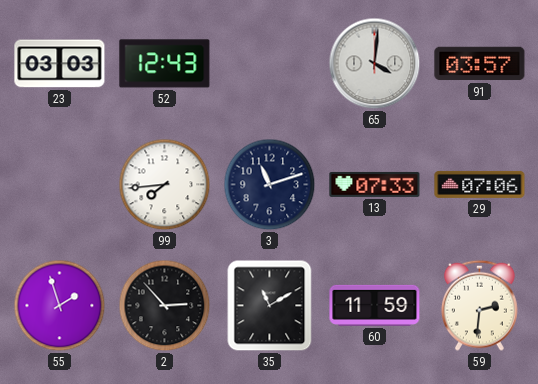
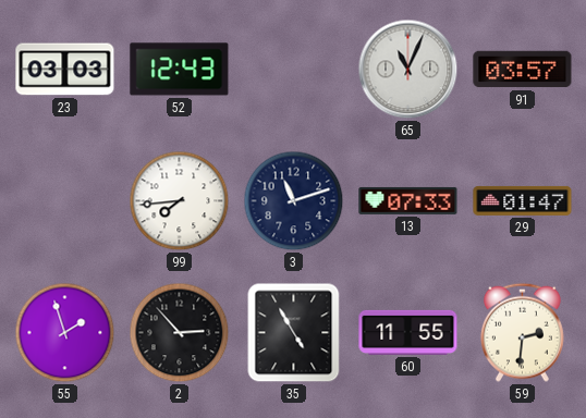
65: 4:01 -> 11:04
29: 07:06 -> 01:47
35: 11:10 -> 4:55
60: 11:59 -> 11:55
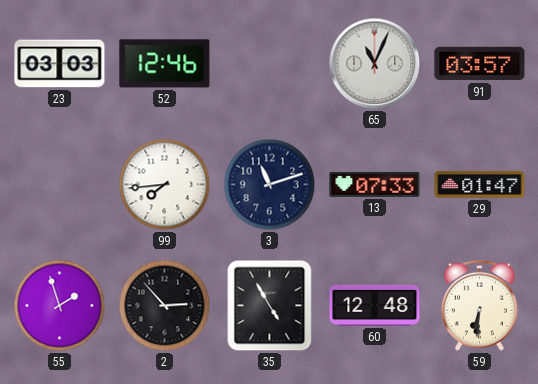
52: 12:43 -> 12:46
60: 11:55 -> 12:48
59: 2:31 -> 6:31
